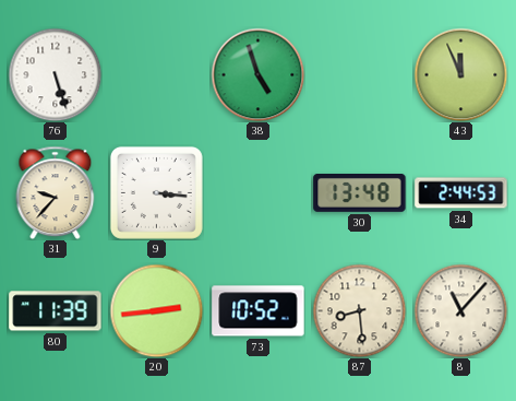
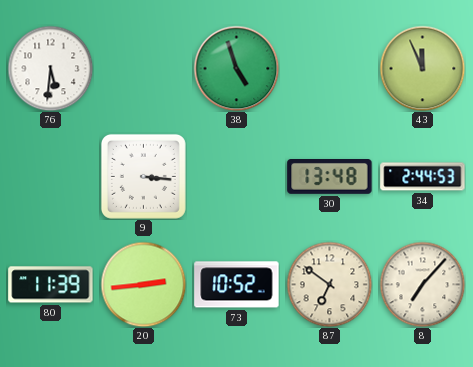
76: 5:27 -> 5:31
31: 9:37 -> none
87: 8:29 -> 6:51
8: 11:07 -> 7:07
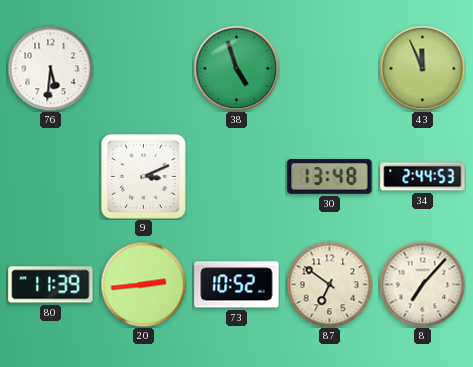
9: 3:16 -> 3:11
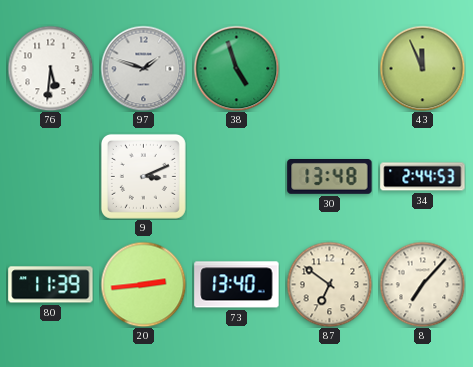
97: none -> 1:48
73: 10:52 -> 13:40
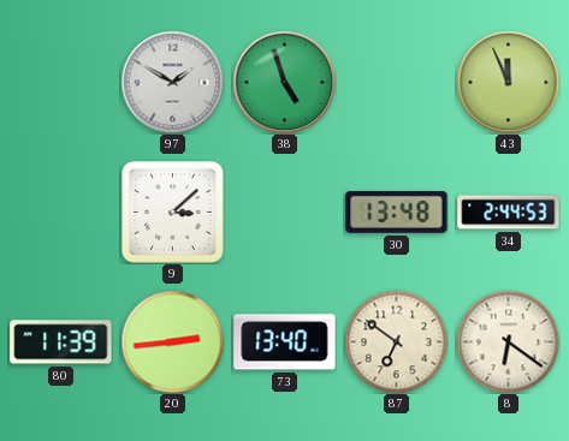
76: 5:31 -> none
97: 1:48 -> 1:50
9: 3:11 -> 3:08
8: 7:07 -> 6:21
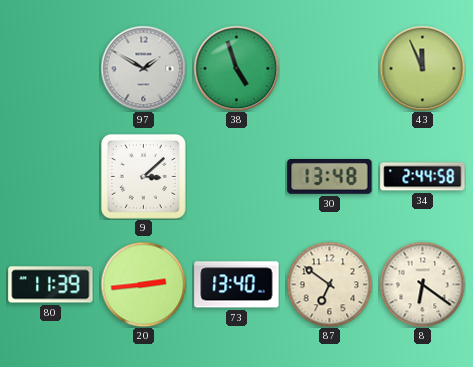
34: 2:44:53 -> 2:44:58
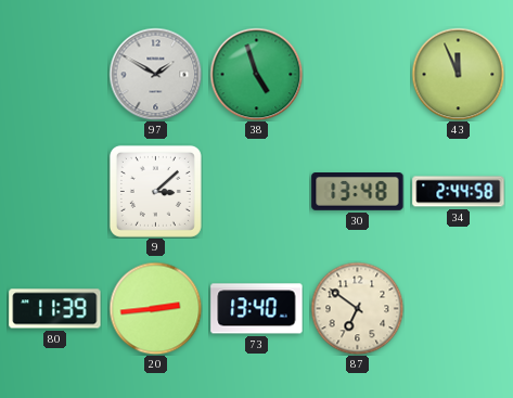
8: 6:21 -> none
